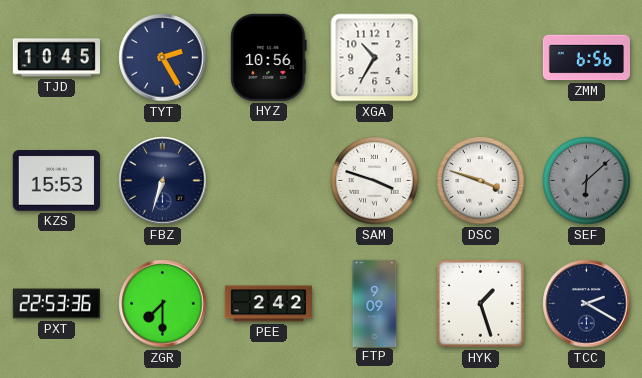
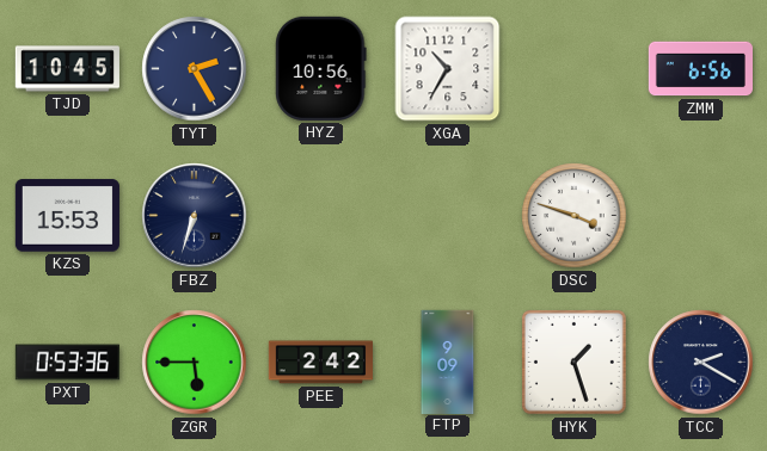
SAM: 3:48 -> none
SEF: 6:08 -> none
PXT: 22:53 -> 0:53
ZGR: 7:30 -> 5:45
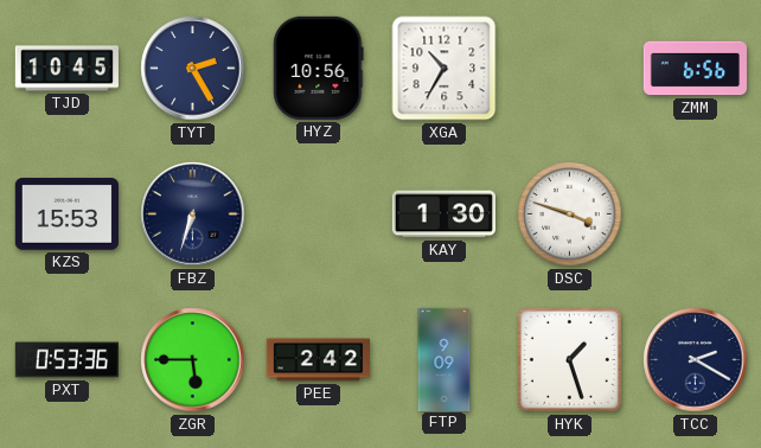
KAY: none -> 1:30
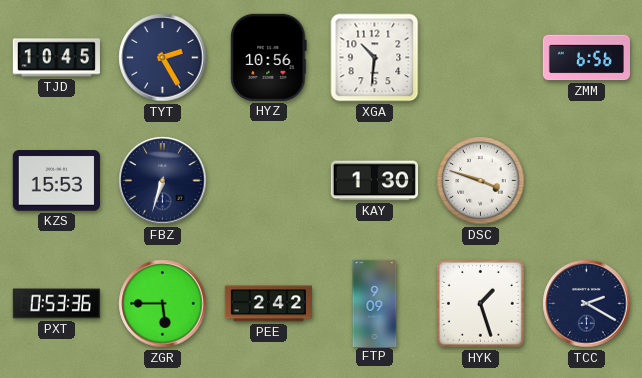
XGA: 10:35 -> 10:31
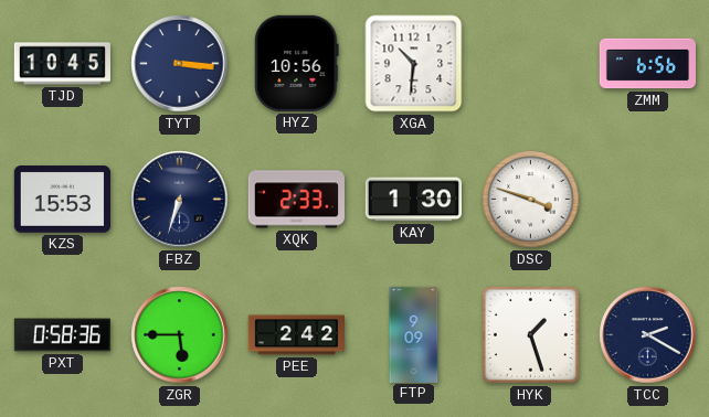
TYT: 2:25 -> 3:16
XQK: none -> 2:33
PXT: 0:53 -> 0:58
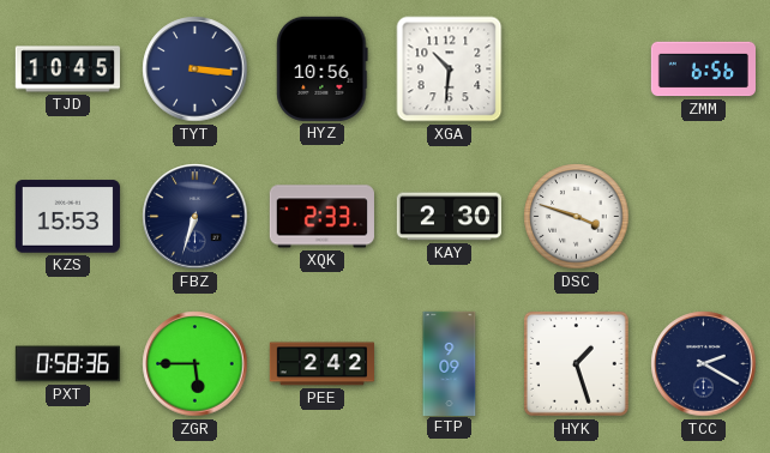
KAY: 1:30 -> 2:30
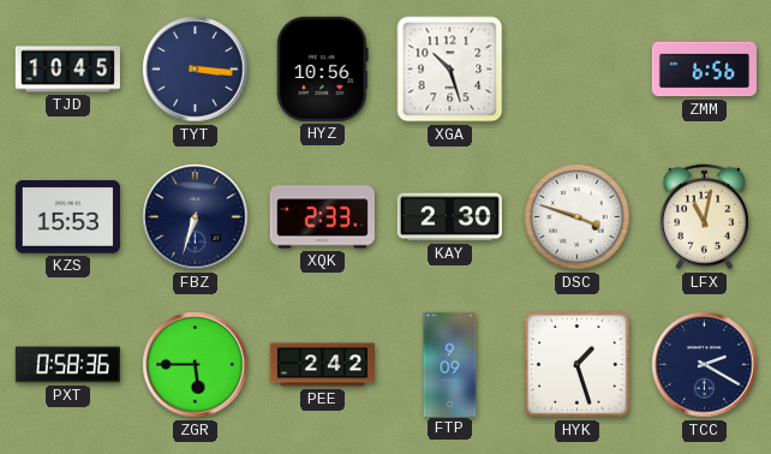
XGA: 10:31 -> 10:27
LFX: none -> 11:02
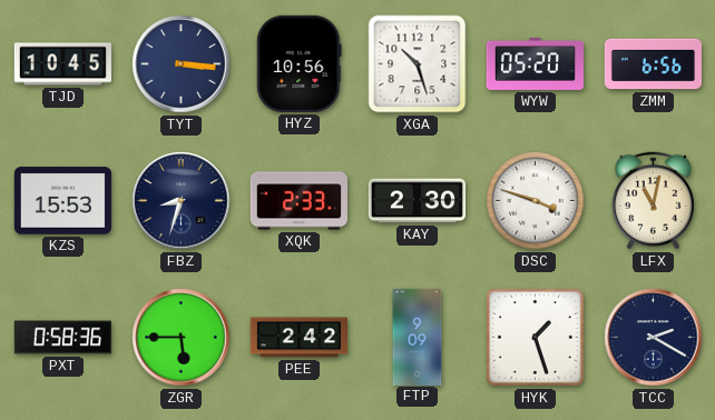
WYW: none -> 05:20
FBZ: 6:33 -> 8:33
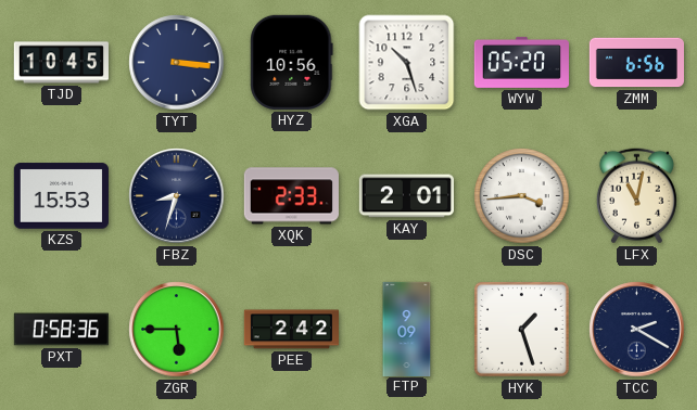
KAY: 2:30 -> 2:01
DSC: 3:48 -> 3:44
